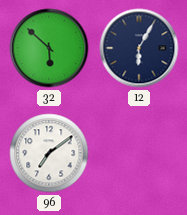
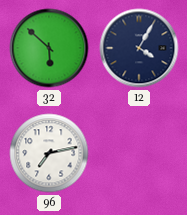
12: 6:05 -> 4:05
96: 7:09 -> 7:13
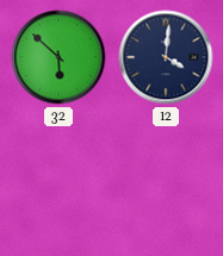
12: 4:05 -> 4:01
96: 7:13 -> none
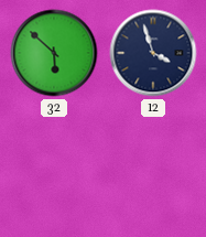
12: 4:01 -> 3:57
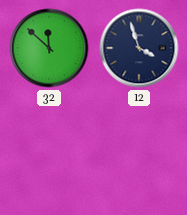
32: 5:52 -> 11:52
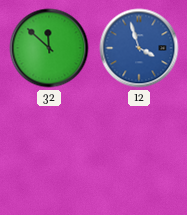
12 dial: navy -> blue
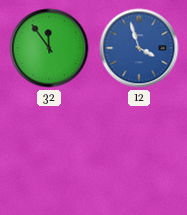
32: 11:52 -> 11:54
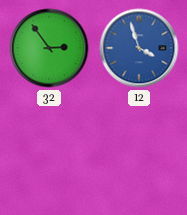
32: 11:54 -> 2:54
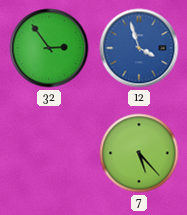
7: none -> 5:23
